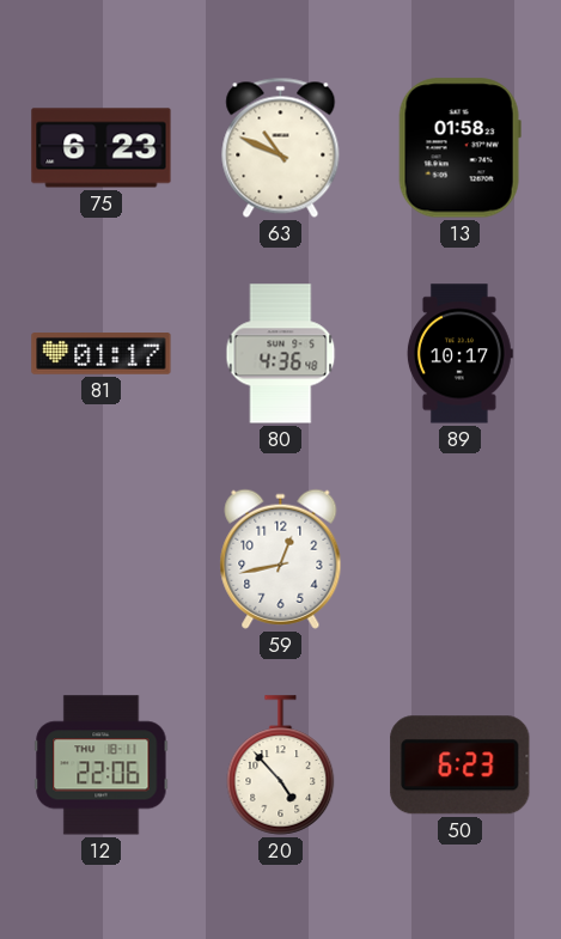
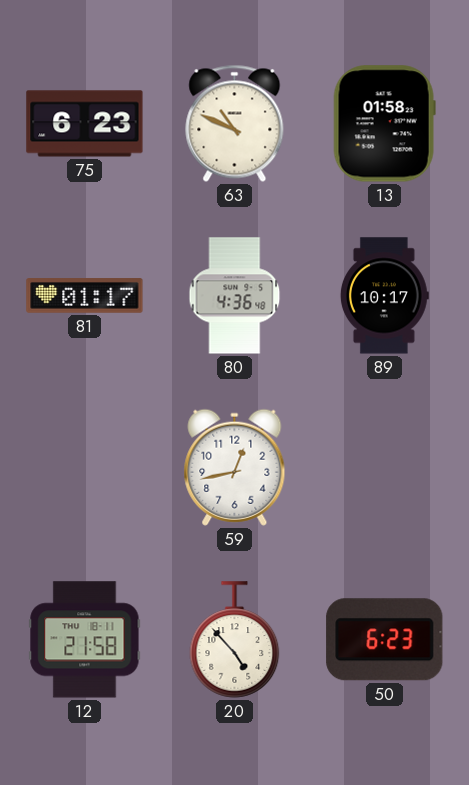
12: 22:06 -> 21:58
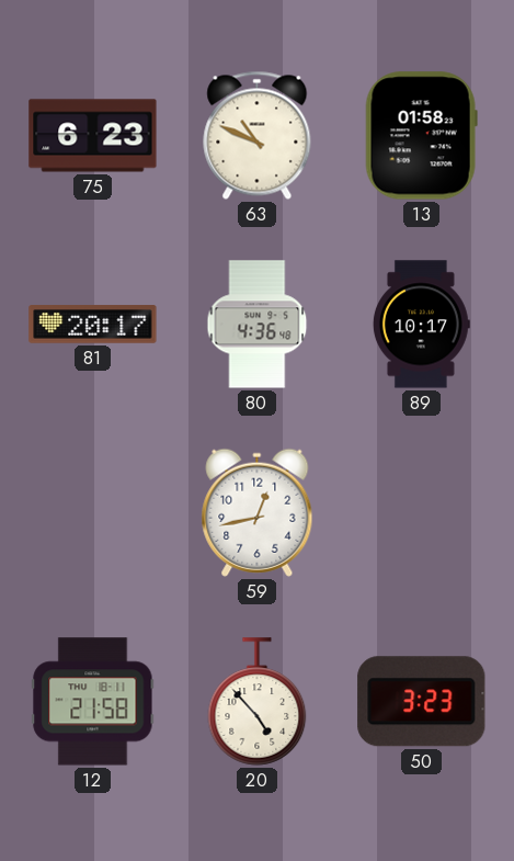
81: 01:17 -> 20:17
50: 6:23 -> 3:23
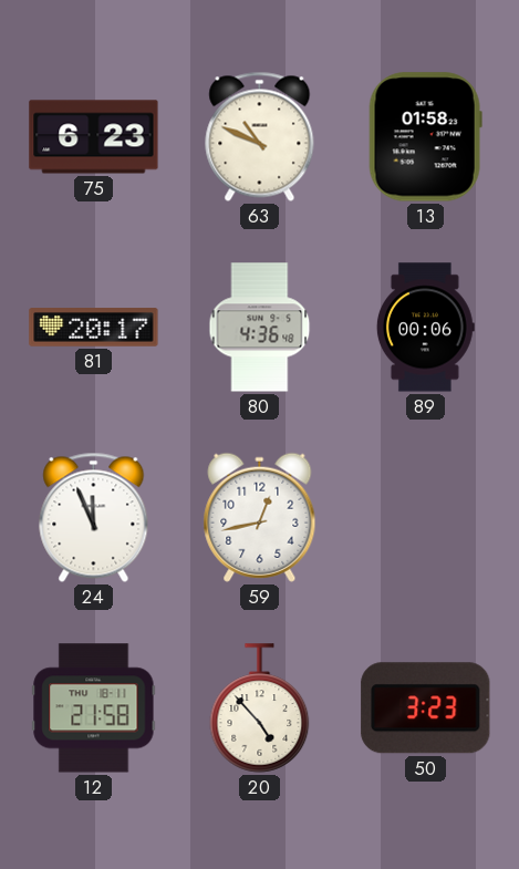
89: 10:17 -> 00:06
24: none -> 11:56
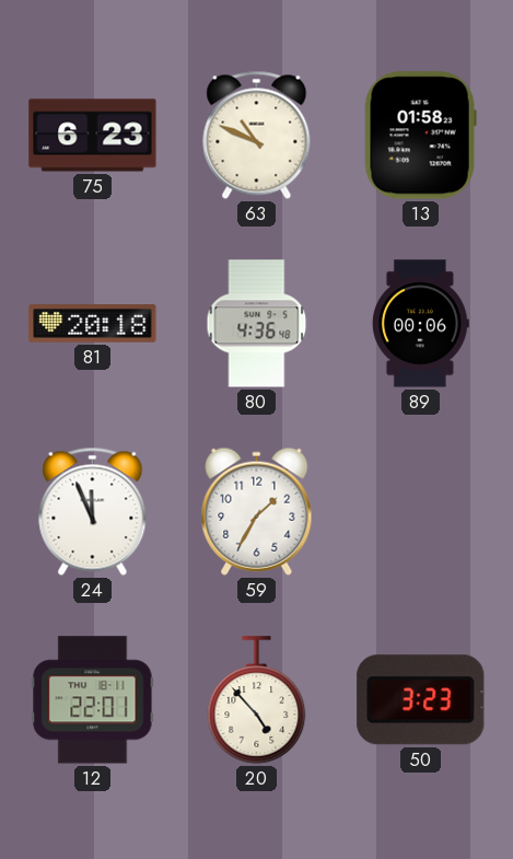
81: 20:17 -> 20:18
59: 12:43 -> 1:35
12: 21:58 -> 22:01
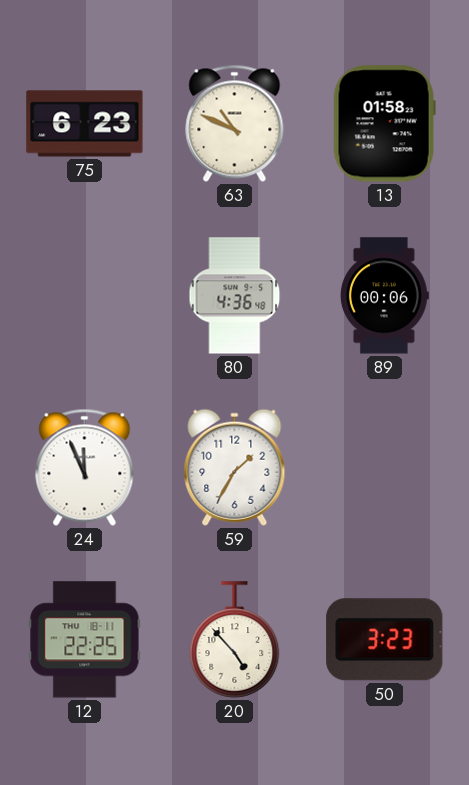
81: 20:18 -> none
12: 22:01 -> 22:25
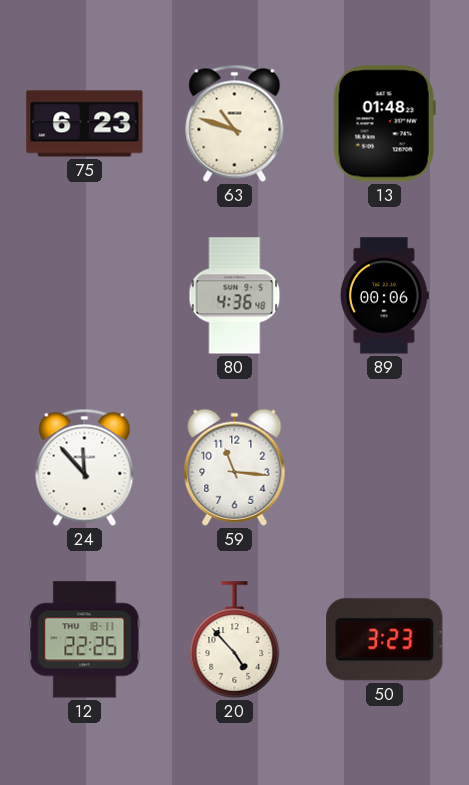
63: 10:49 -> 10:48
13: 01:58 -> 01:48
24: 11:56 -> 11:53
59: 1:35 -> 11:16
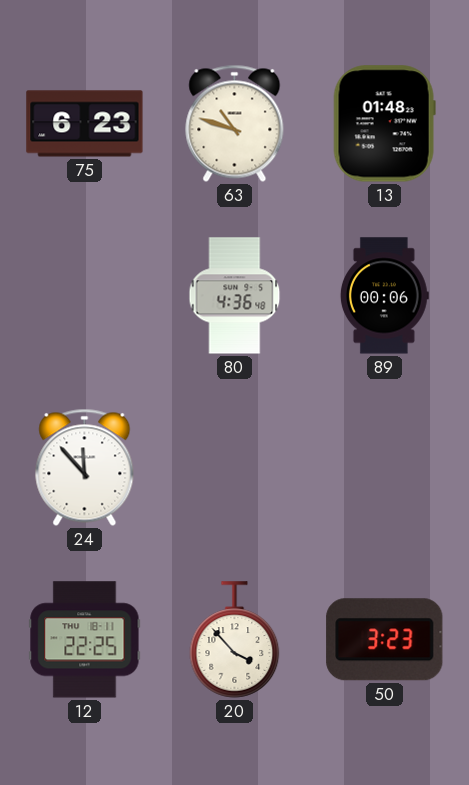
59: 11:16 -> none
20: 4:53 -> 3:53
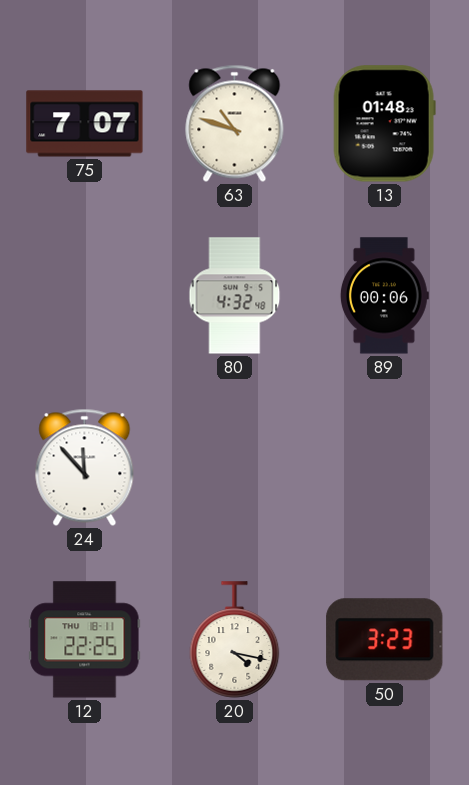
75: 6:23 -> 7:07
80: 4:36 -> 4:32
20: 3:53 -> 4:17
